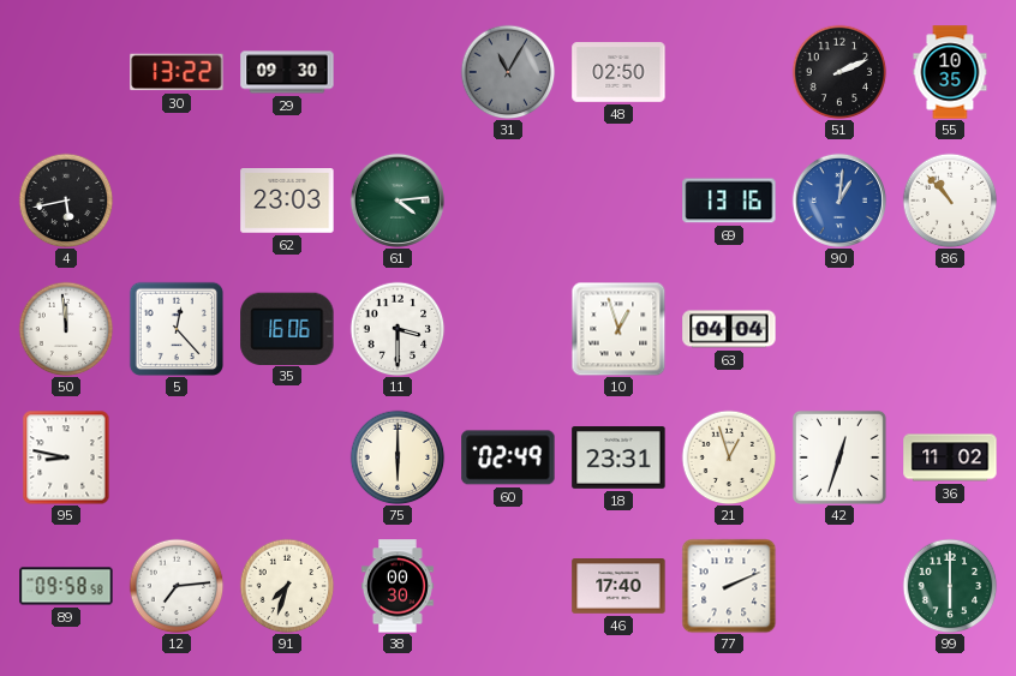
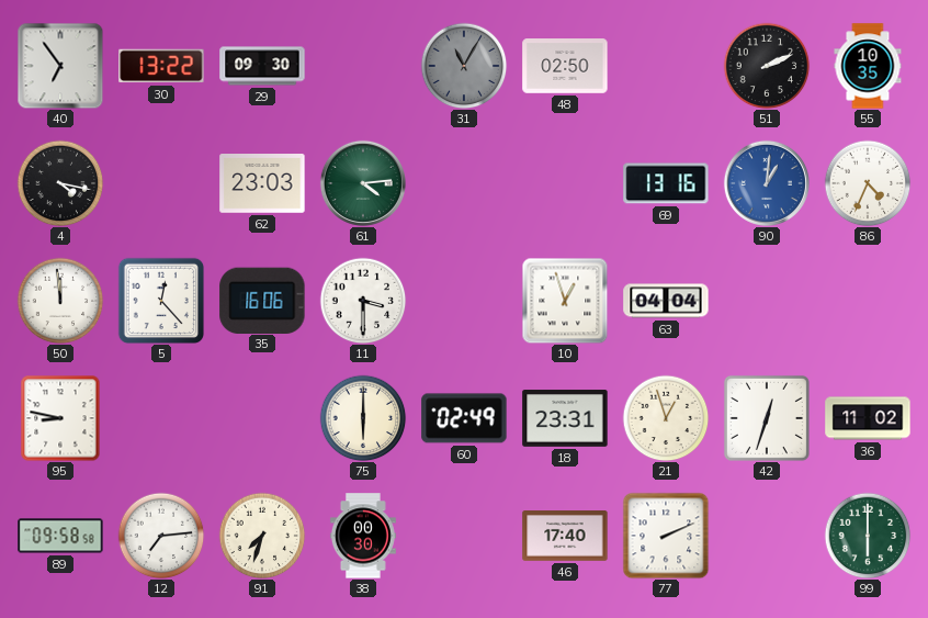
40: none -> 6:54
4: 5:43 -> 4:17
86: 10:53 -> 4:34
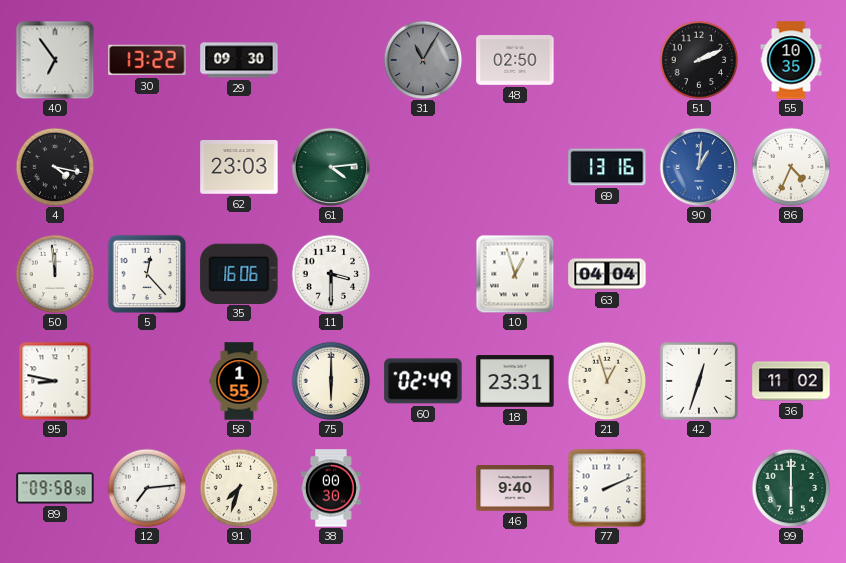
58: none -> 1:55
46: 17:40 -> 9:40
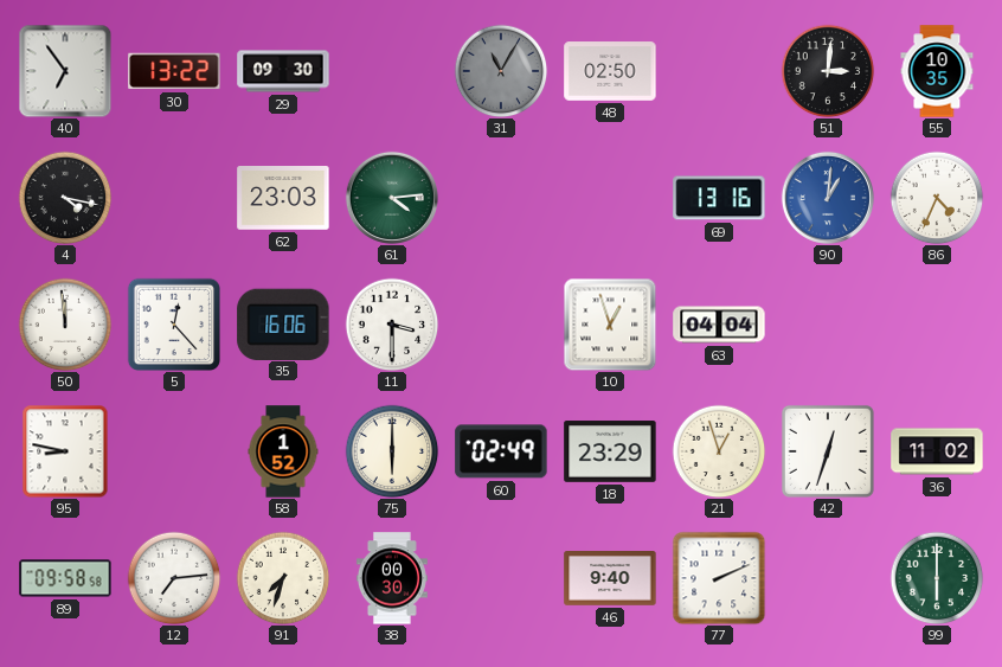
51: 2:11 -> 3:01
58: 1:55 -> 1:52
18: 23:31 -> 23:29
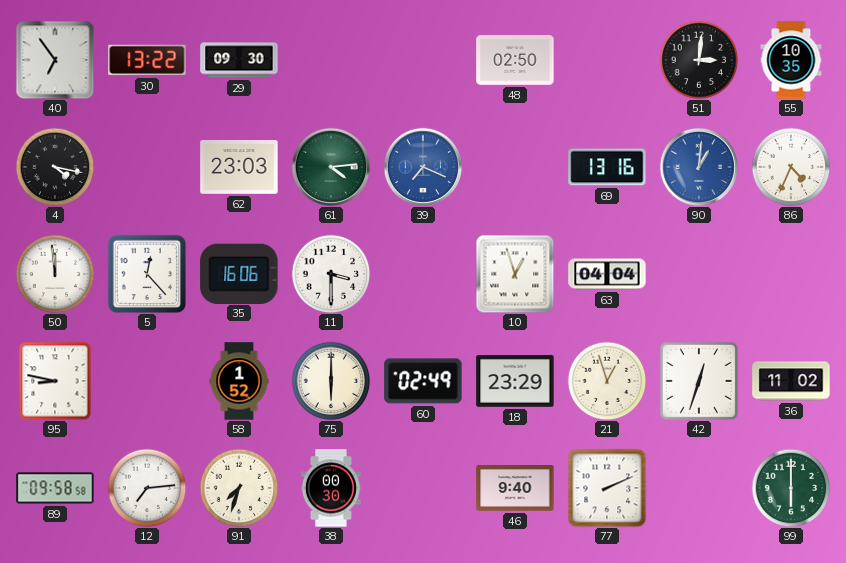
31: 11:05 -> none
39: none -> 7:19
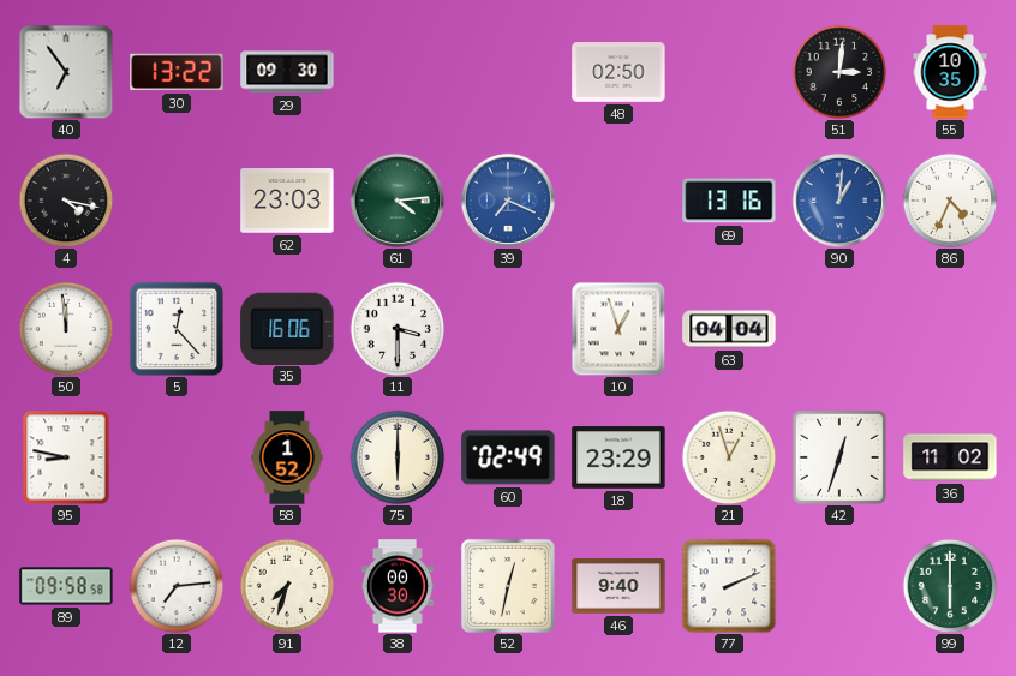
52: none -> 12:32
